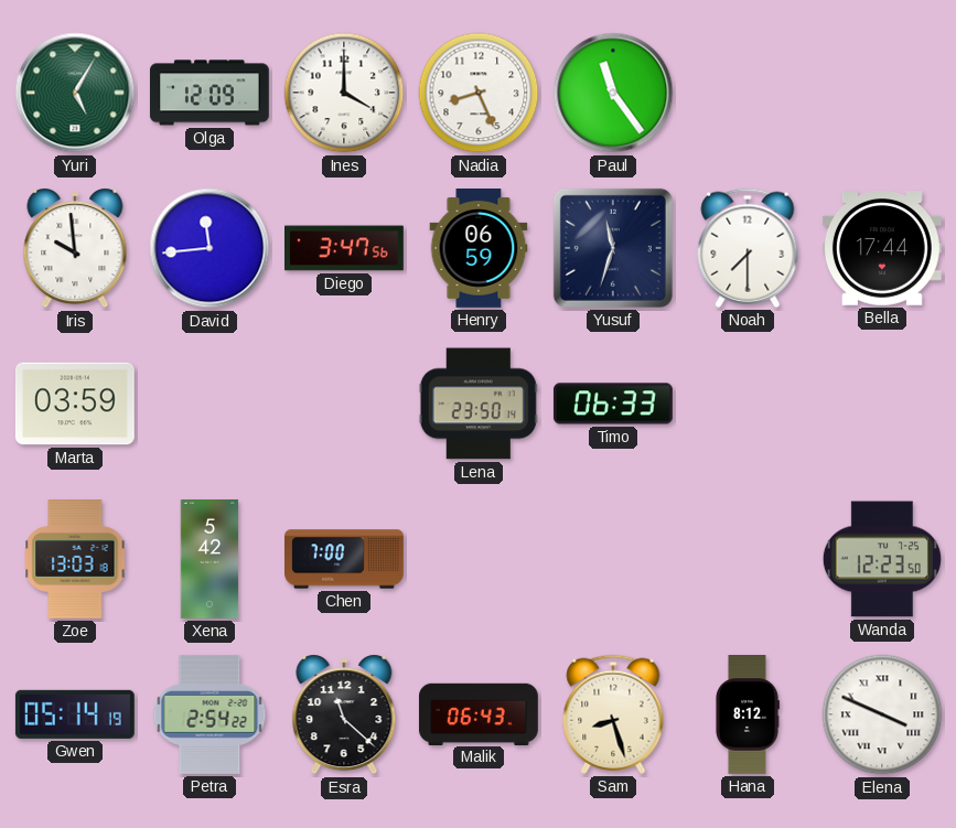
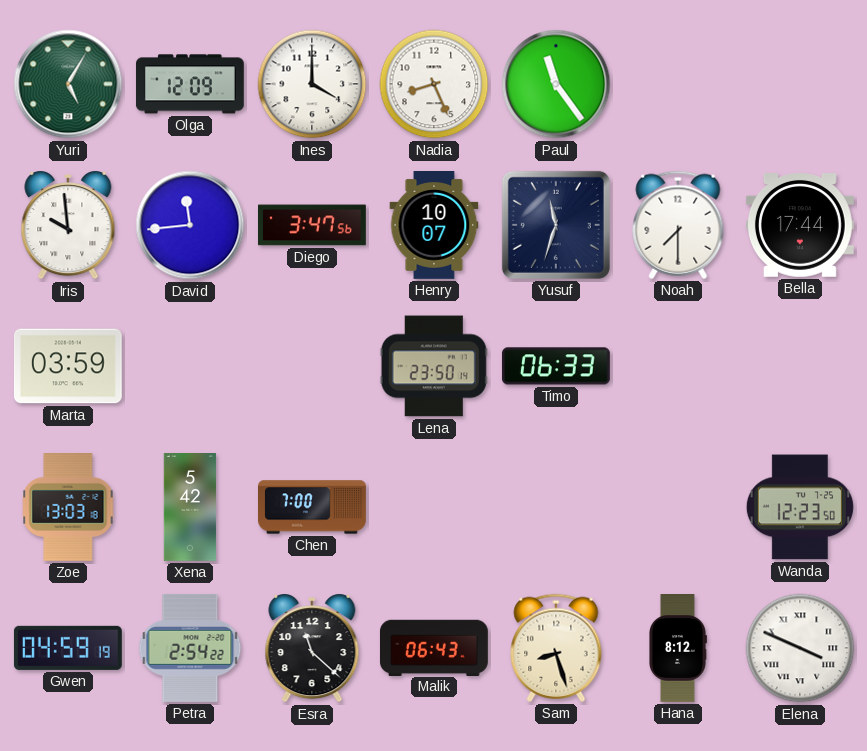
Henry: 06:59 -> 10:07
Gwen: 05:14 -> 04:59
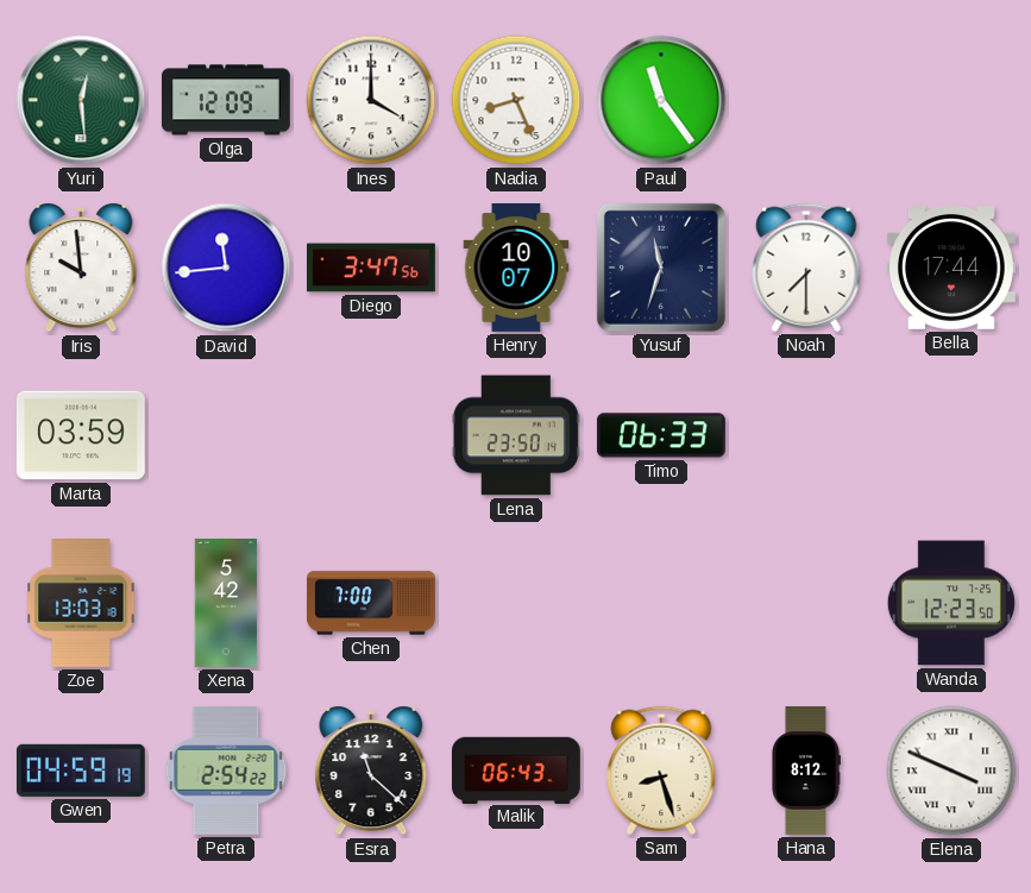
Yuri: 5:05 -> 12:29
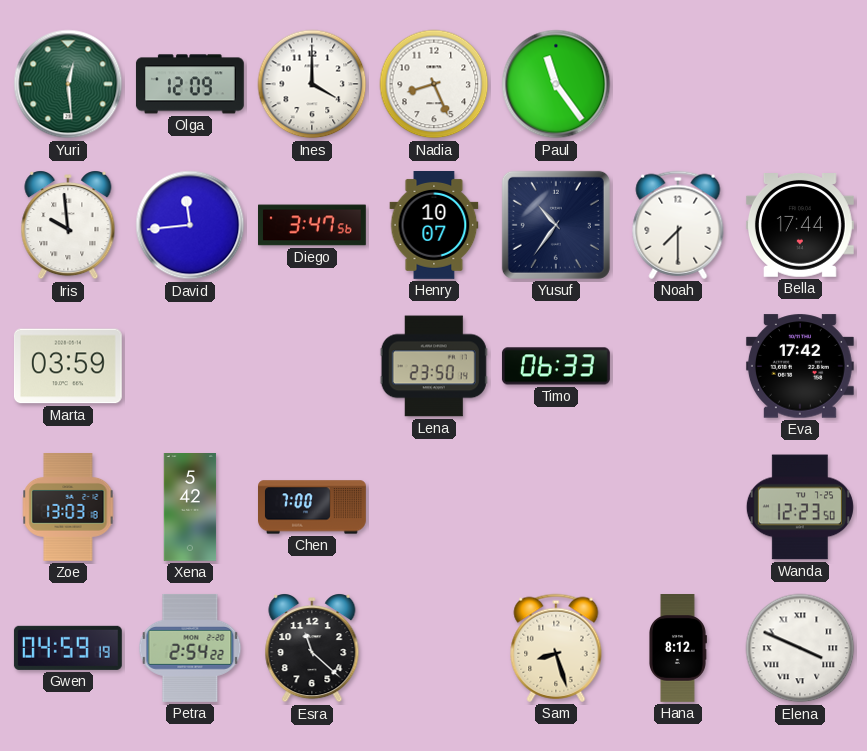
Yusuf: 11:33 -> 10:36
Eva: none -> 17:42
Malik: 06:43 -> none
